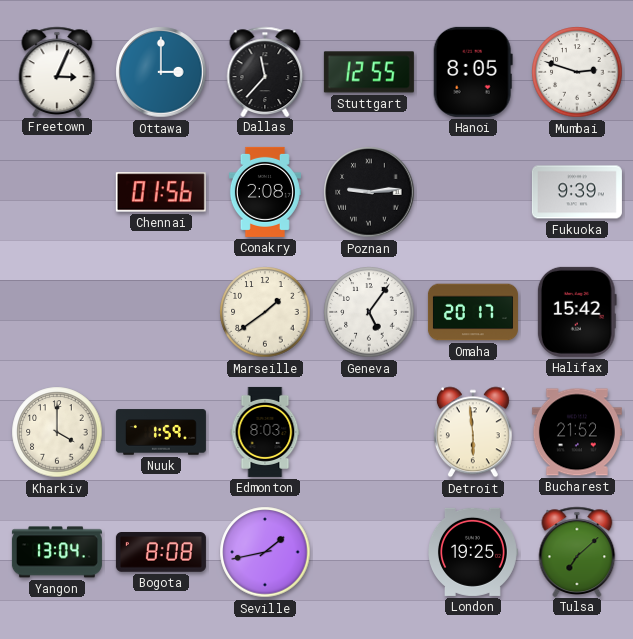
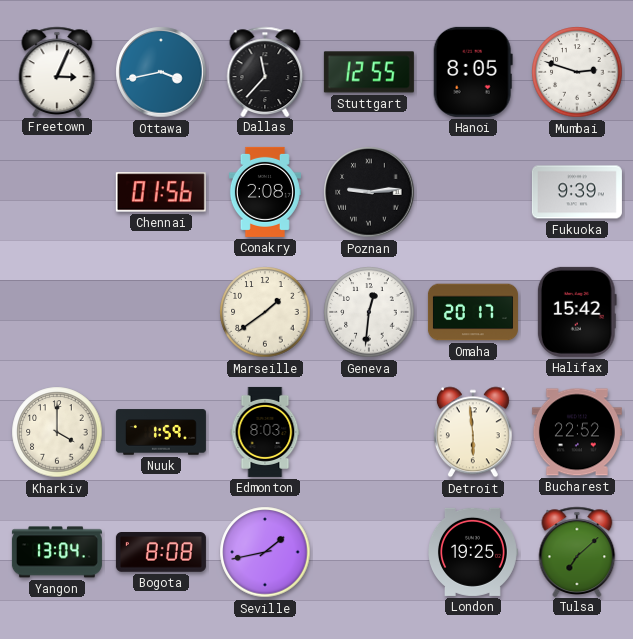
Ottawa: 3:00 -> 3:43
Geneva: 5:06 -> 12:31
Bucharest: 21:52 -> 22:52
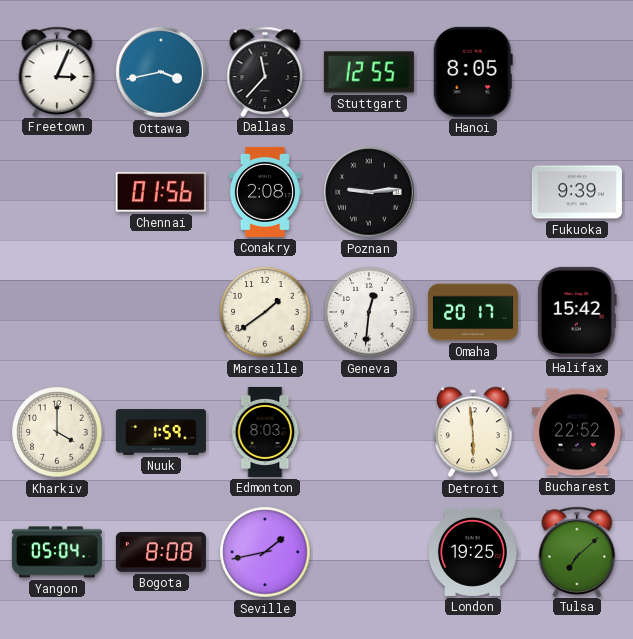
Mumbai: 2:48 -> none
Yangon: 13:04 -> 05:04
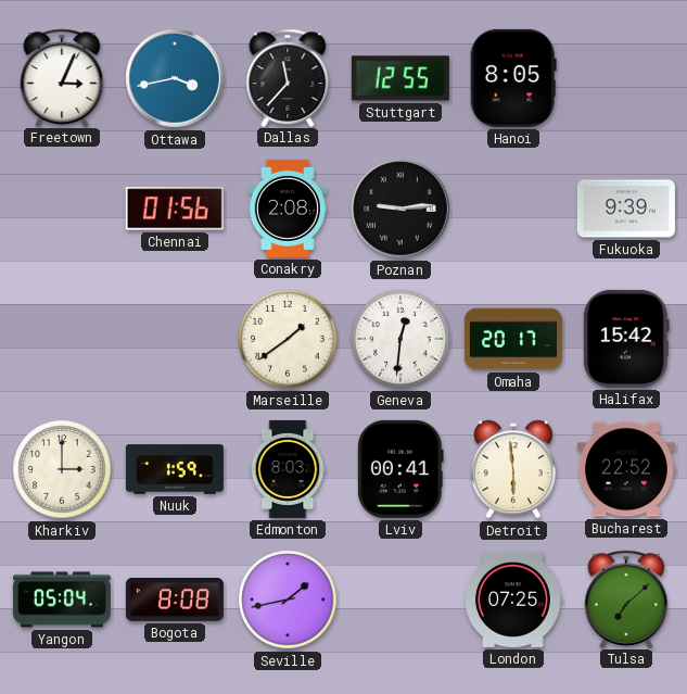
Kharkiv: 4:00 -> 3:00
Lviv: none -> 00:41
London: 19:25 -> 07:25
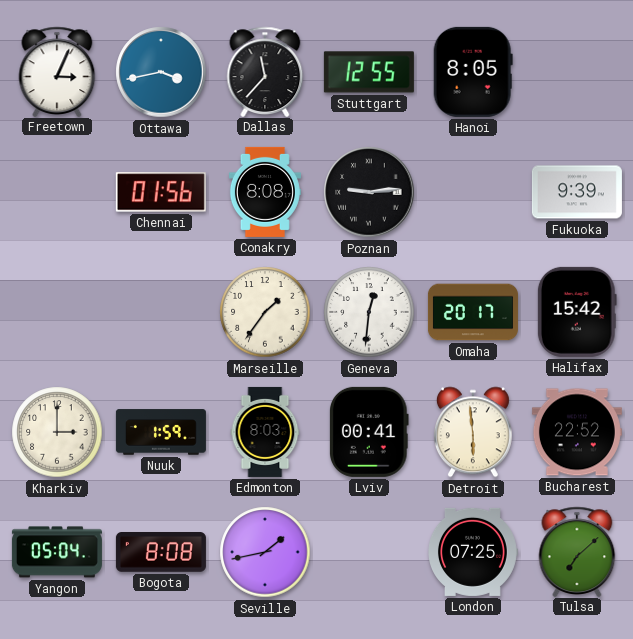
Conakry: 2:08 -> 8:08
Marseille: 1:39 -> 1:36
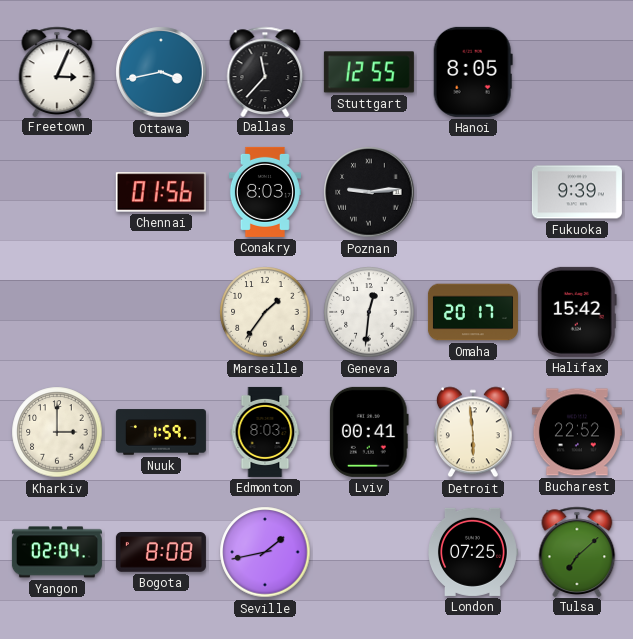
Conakry: 8:08 -> 8:03
Yangon: 05:04 -> 02:04
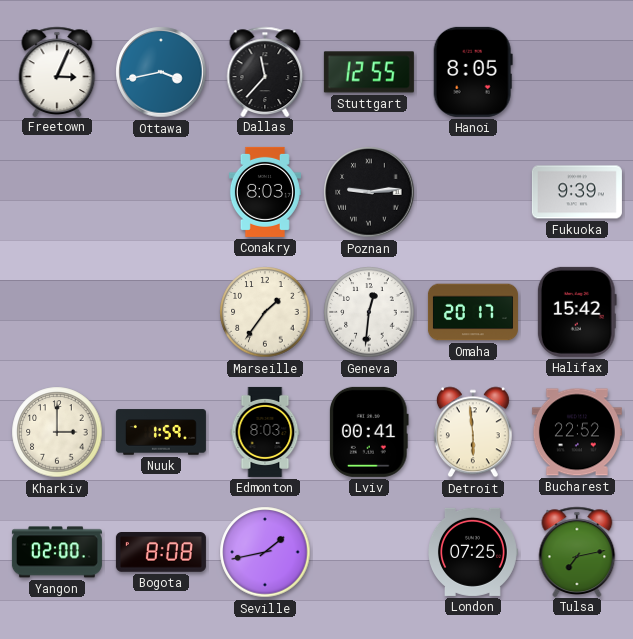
Chennai: 01:56 -> none
Yangon: 02:04 -> 02:00
Tulsa: 7:08 -> 7:13
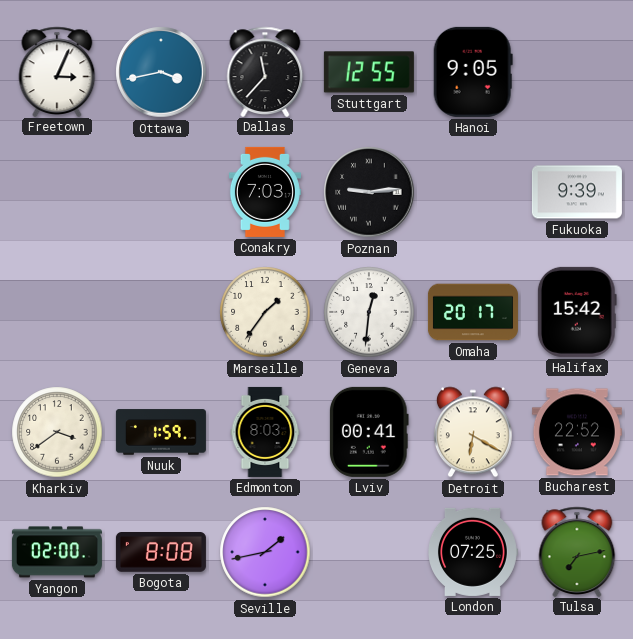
Hanoi: 8:05 -> 9:05
Conakry: 8:03 -> 7:03
Kharkiv: 3:00 -> 3:39
Detroit: 5:59 -> 6:20
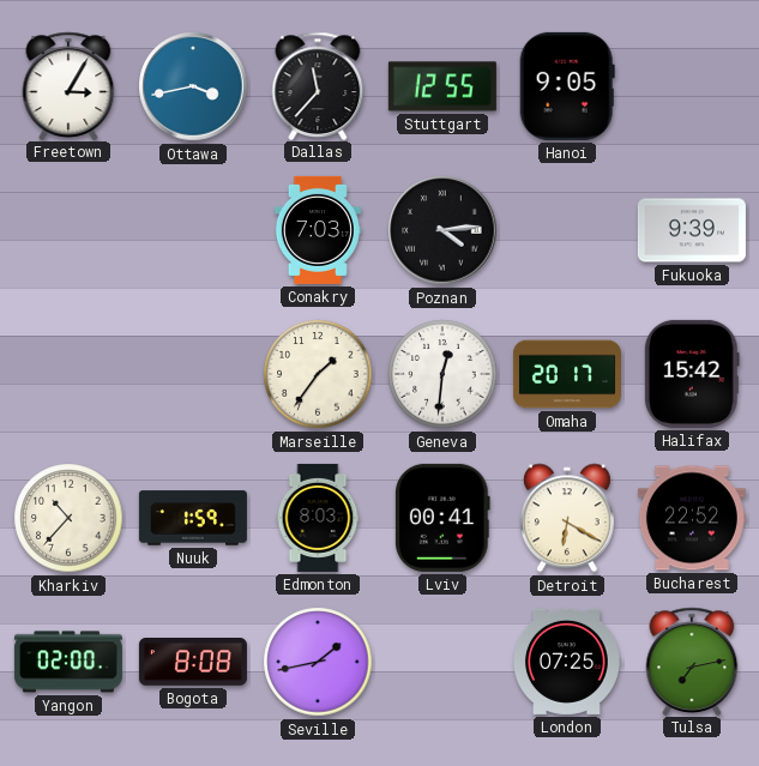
Freetown: 3:04 -> 3:05
Poznan: 9:14 -> 4:14
Kharkiv: 3:39 -> 10:37
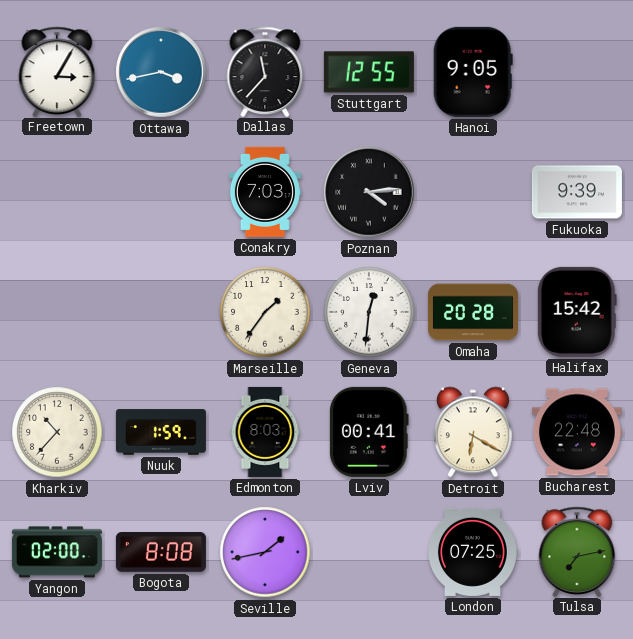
Omaha: 20:17 -> 20:28
Bucharest: 22:52 -> 22:48
